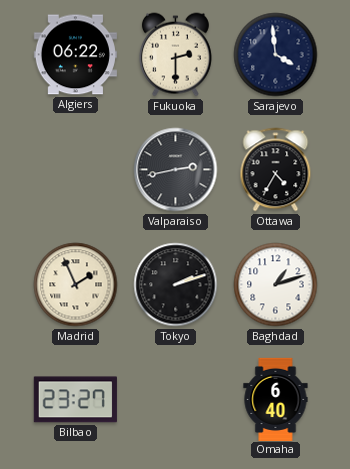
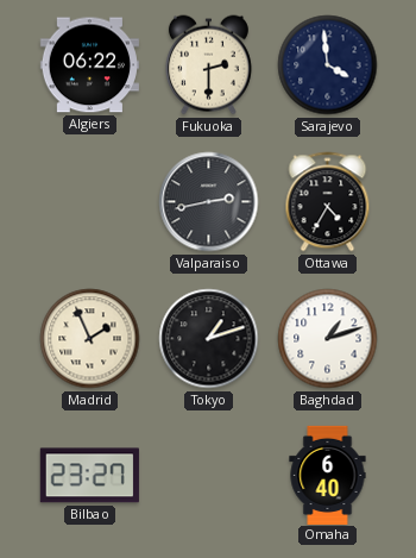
Tokyo: 2:12 -> 1:12
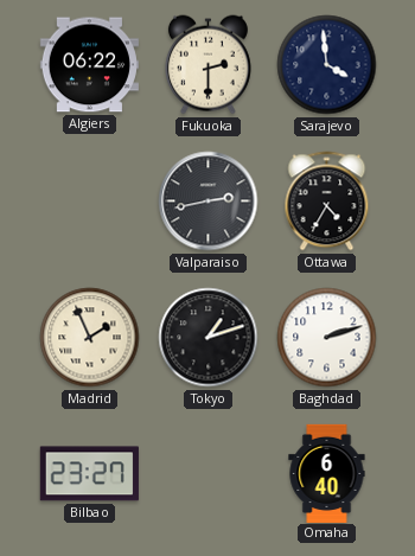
Baghdad: 1:12 -> 2:12
